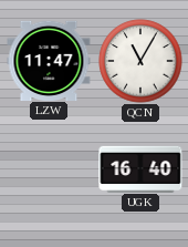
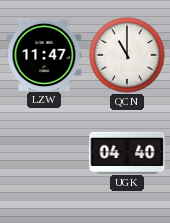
QCN: 11:05 -> 11:00
UGK: 16:40 -> 04:40
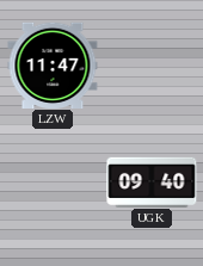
QCN: 11:00 -> none
UGK: 04:40 -> 09:40
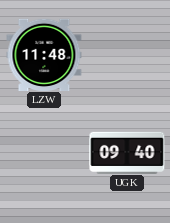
LZW: 11:47 -> 11:48
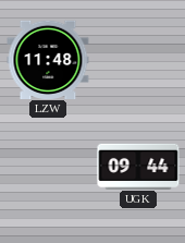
UGK: 09:40 -> 09:44
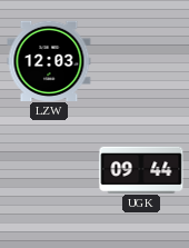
LZW: 11:48 -> 12:03
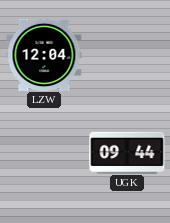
LZW: 12:03 -> 12:04
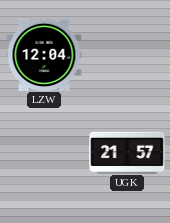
UGK: 09:44 -> 21:57
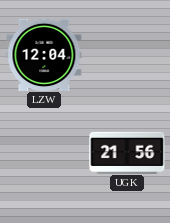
UGK: 21:57 -> 21:56
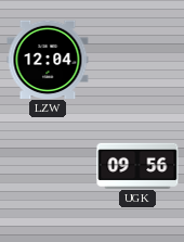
UGK: 21:56 -> 09:56
